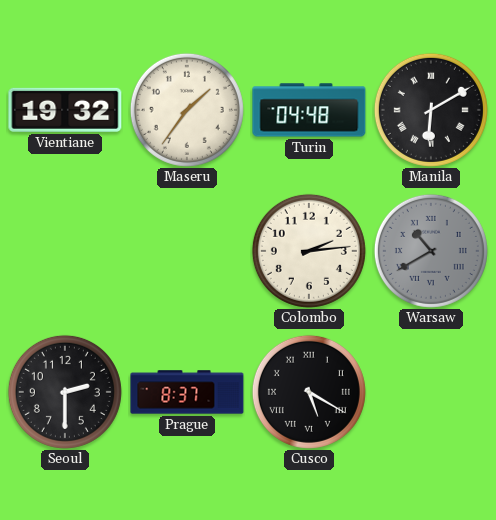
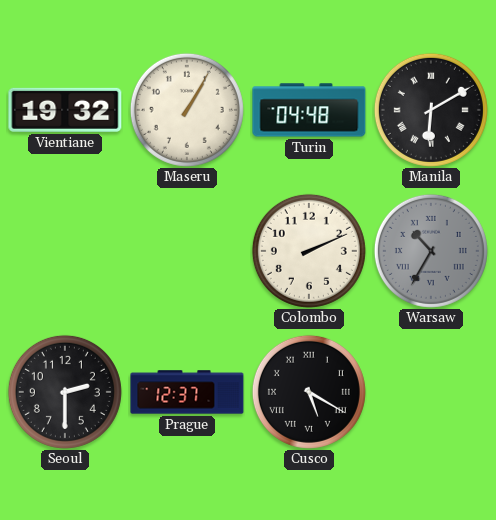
Maseru: 1:36 -> 1:05
Colombo: 2:14 -> 2:11
Warsaw: 10:40 -> 10:35
Prague: 8:37 -> 12:37
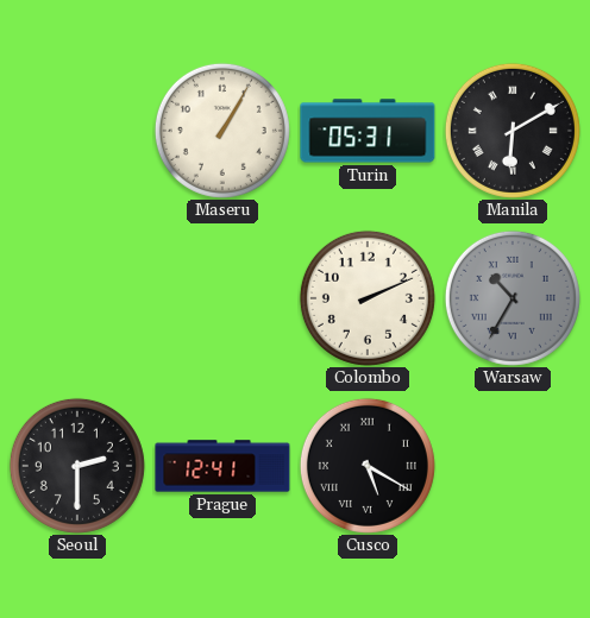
Vientiane: 19:32 -> none
Turin: 04:48 -> 05:31
Prague: 12:37 -> 12:41
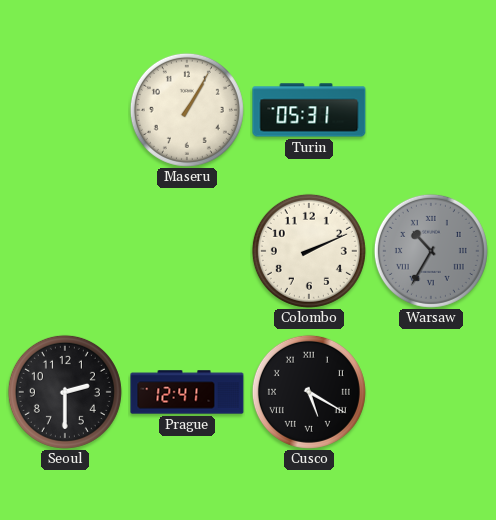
Manila: 6:10 -> none
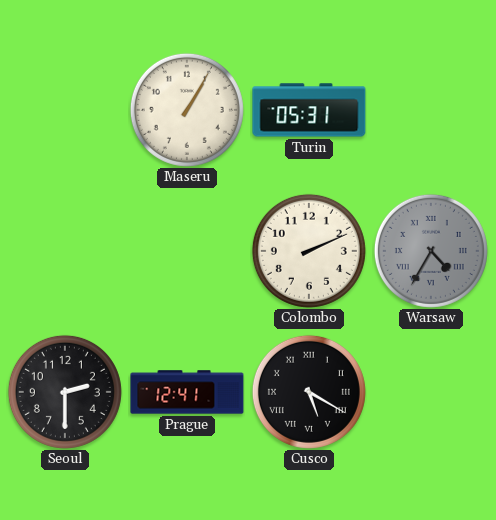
Warsaw: 10:35 -> 4:35
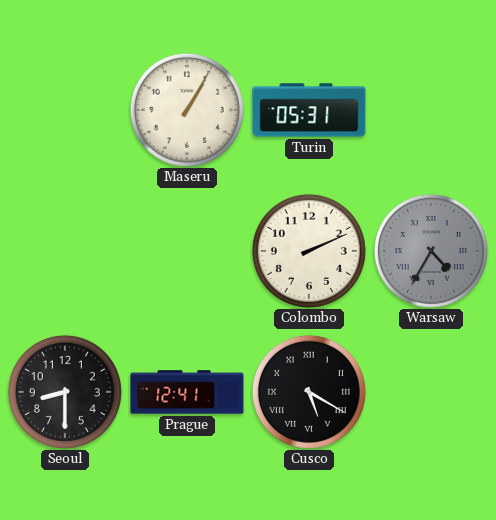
Seoul: 2:30 -> 8:30
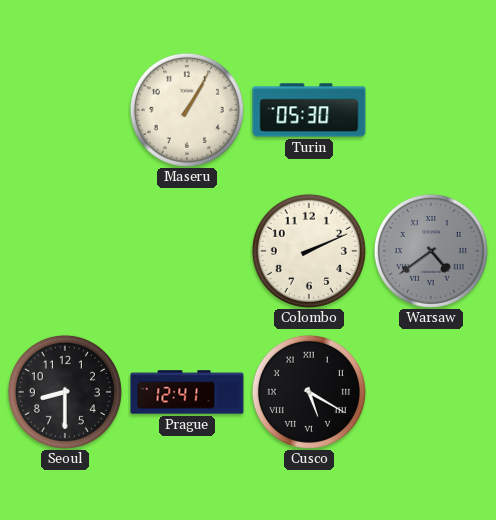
Turin: 05:31 -> 05:30
Warsaw: 4:35 -> 4:39
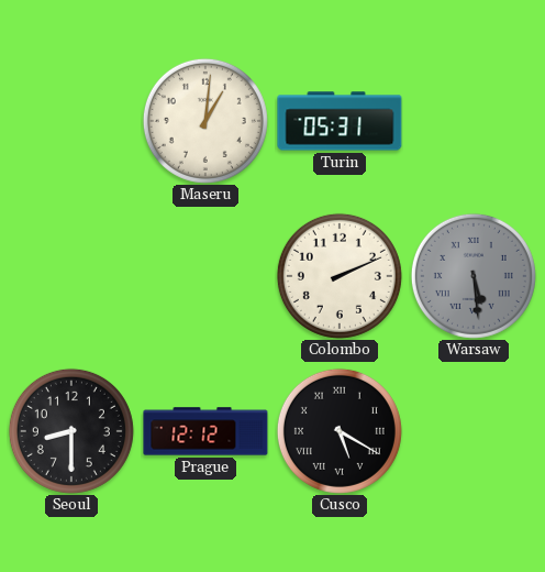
Maseru: 1:05 -> 1:01
Turin: 05:30 -> 05:31
Warsaw: 4:39 -> 5:29
Prague: 12:41 -> 12:12
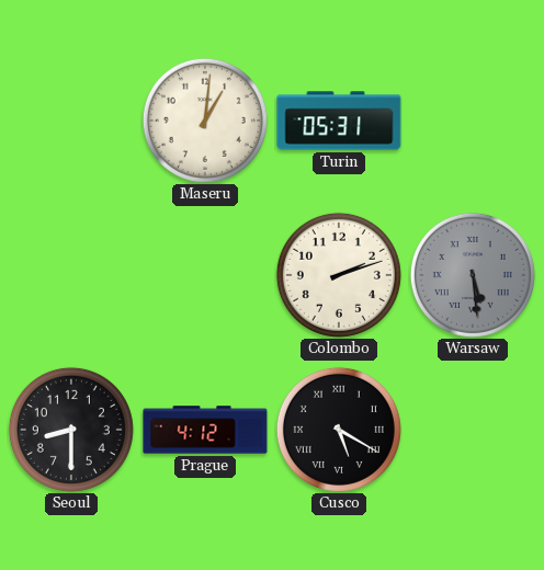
Colombo: 2:11 -> 2:12
Prague: 12:12 -> 4:12
